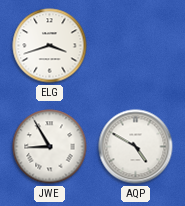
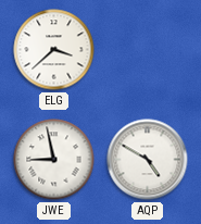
ELG: 3:42 -> 3:38
JWE: 8:55 -> 8:58
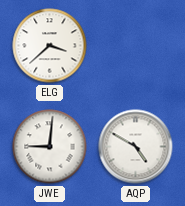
JWE: 8:58 -> 9:01
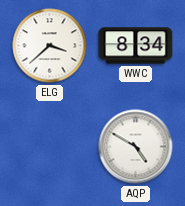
WWC: none -> 8:34
JWE: 9:01 -> none
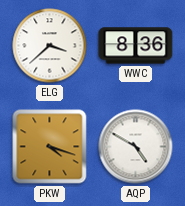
WWC: 8:34 -> 8:36
PKW: none -> 4:18
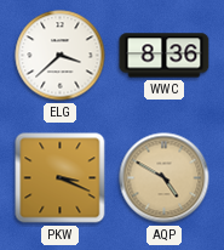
PKW: 4:18 -> 3:19
AQP dial: white -> champagne
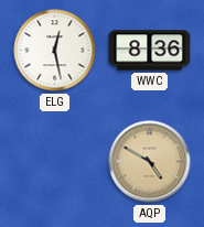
ELG: 3:38 -> 12:28
PKW: 3:19 -> none
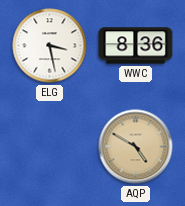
ELG: 12:28 -> 3:28
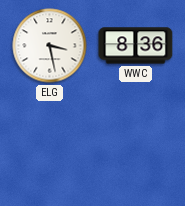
AQP: 4:50 -> none
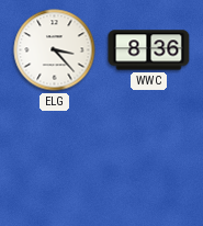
ELG: 3:28 -> 3:23
